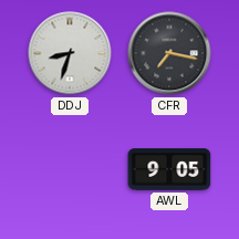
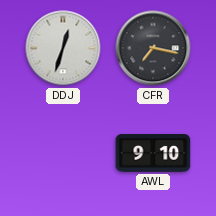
DDJ: 8:33 -> 12:33
AWL: 9:05 -> 9:10
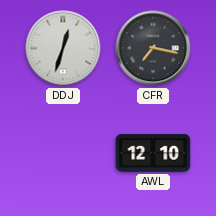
AWL: 9:10 -> 12:10
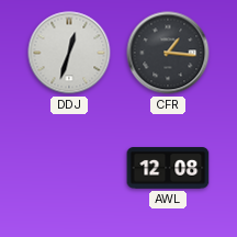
CFR: 7:17 -> 1:16
AWL: 12:10 -> 12:08
